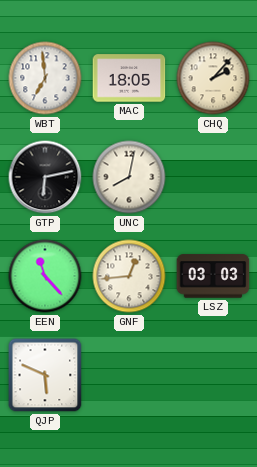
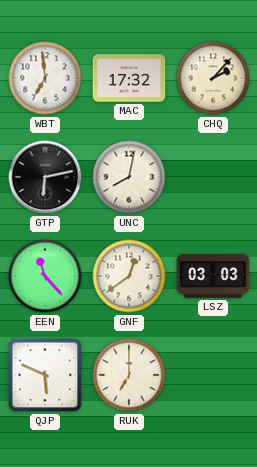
MAC: 18:05 -> 17:32
GNF: 12:44 -> 12:39
RUK: none -> 7:00
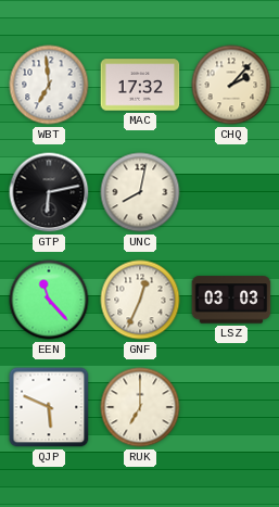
GNF: 12:39 -> 12:34
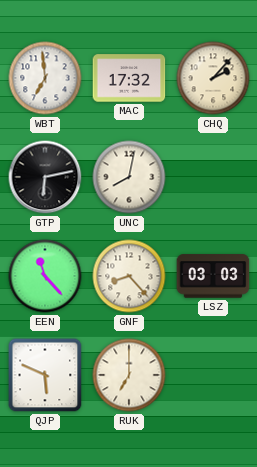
GNF: 12:34 -> 8:23
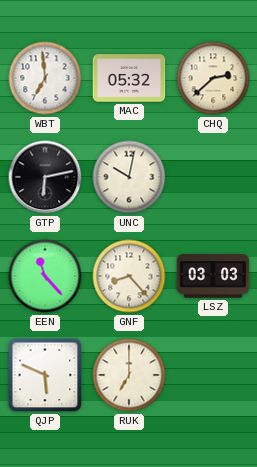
MAC: 17:32 -> 05:32
CHQ: 2:07 -> 2:38
UNC: 8:02 -> 10:02
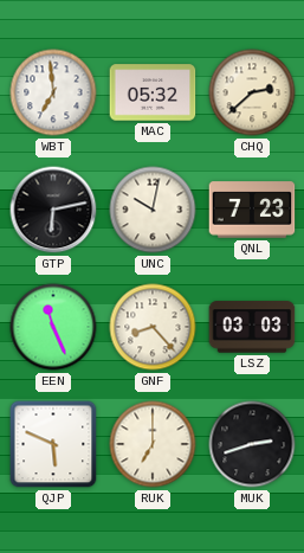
QNL: none -> 7:23
EEN: 11:23 -> 11:26
MUK: none -> 2:42
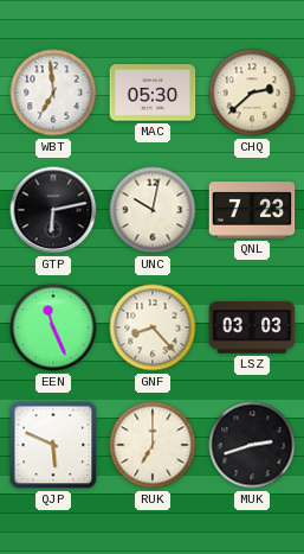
MAC: 05:32 -> 05:30
